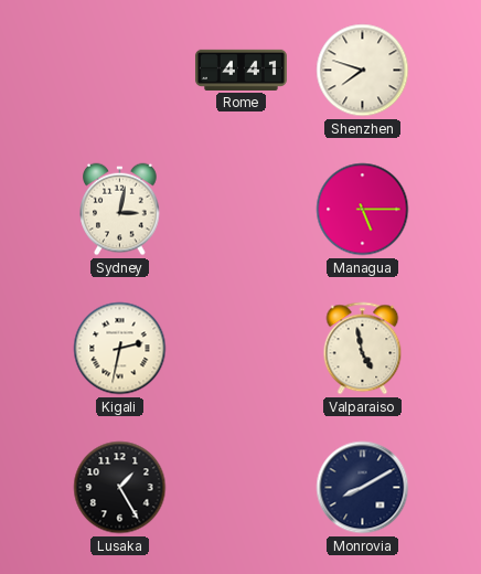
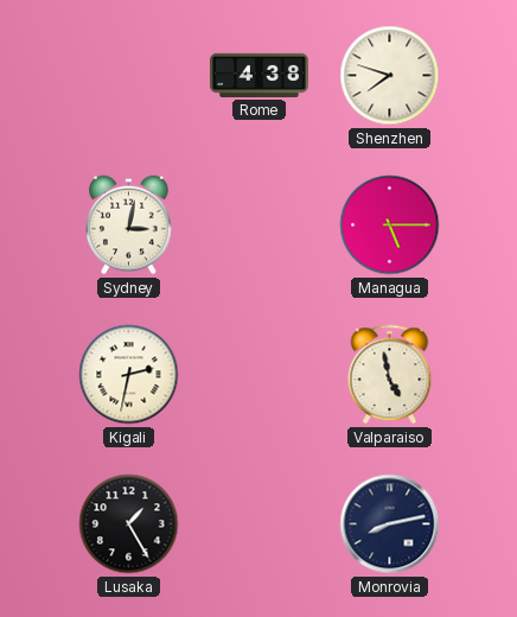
Rome: 4:41 -> 4:38
Monrovia: 8:10 -> 8:13
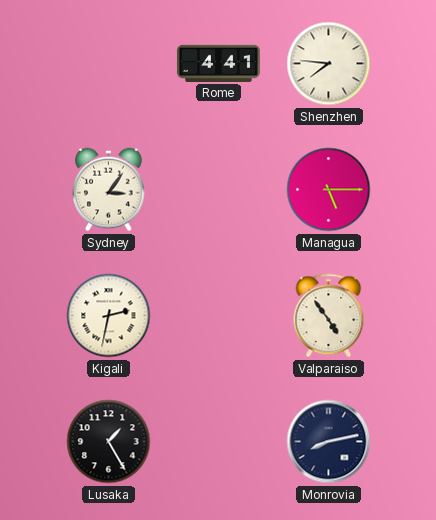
Rome: 4:38 -> 4:41
Shenzhen: 7:48 -> 7:46
Sydney: 3:02 -> 3:06
Valparaiso: 4:58 -> 4:54
